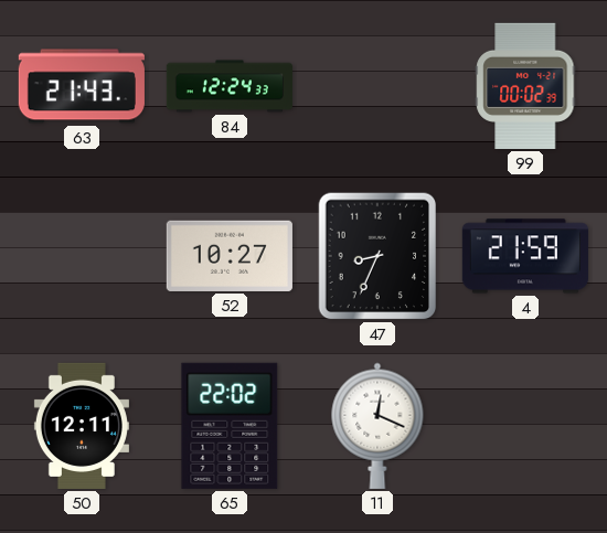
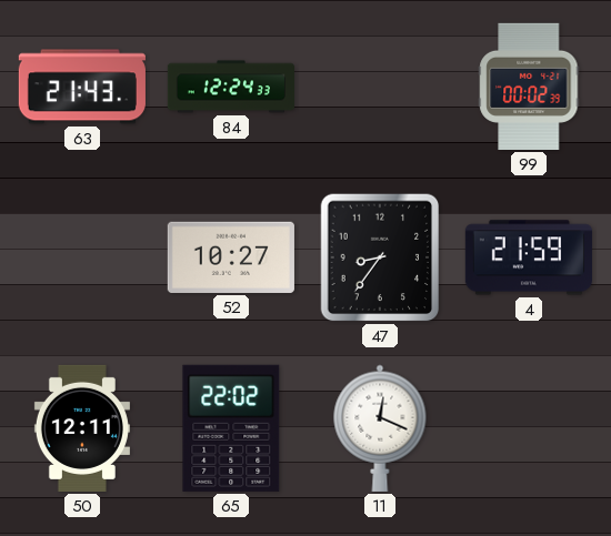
47: 8:34 -> 8:36
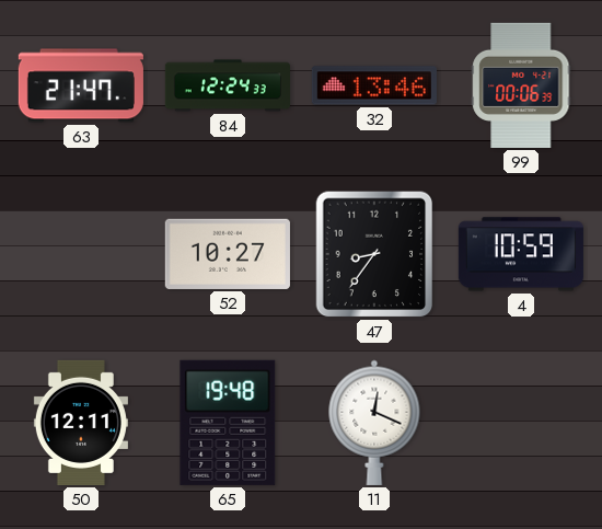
63: 21:43 -> 21:47
32: none -> 13:46
99: 00:02 -> 00:06
4: 21:59 -> 10:59
65: 22:02 -> 19:48
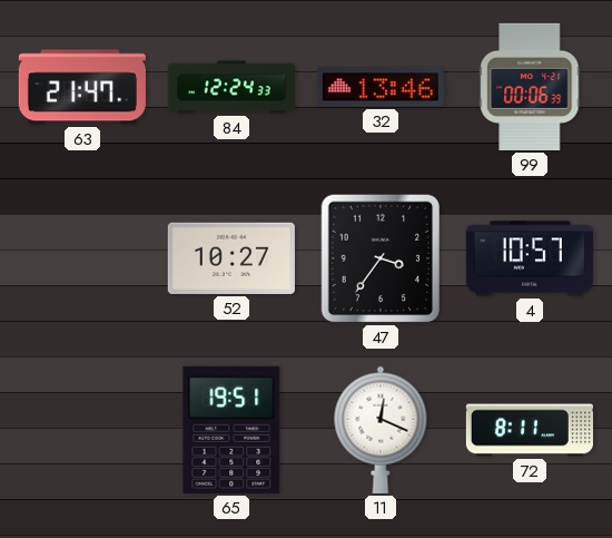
47: 8:36 -> 3:36
4: 10:59 -> 10:57
50: 12:11 -> none
65: 19:48 -> 19:51
72: none -> 8:11
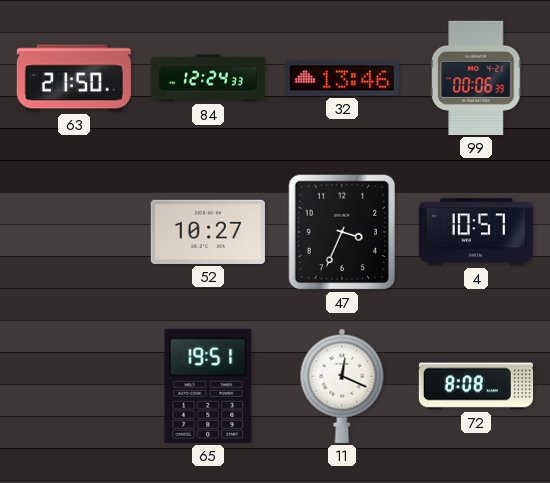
63: 21:47 -> 21:50
47: 3:36 -> 3:34
72: 8:11 -> 8:08
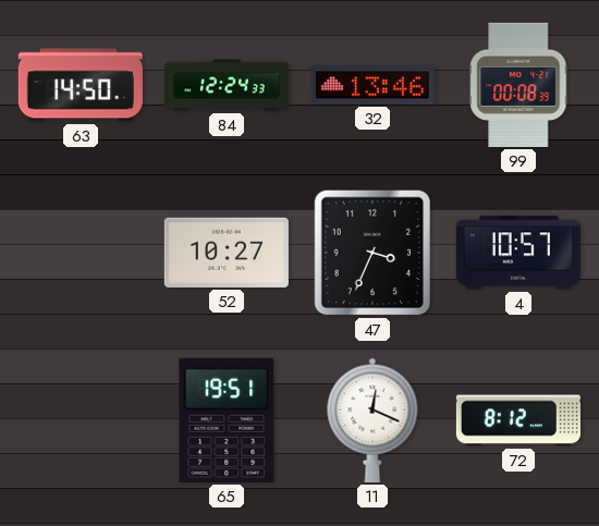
63: 21:50 -> 14:50
99: 00:06 -> 00:08
72: 8:08 -> 8:12
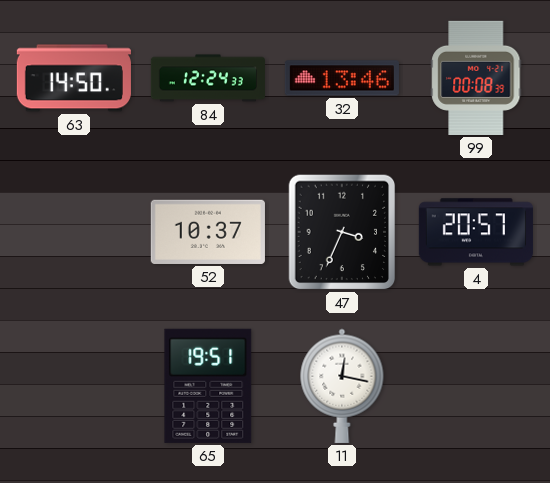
52: 10:27 -> 10:37
4: 10:57 -> 20:57
11: 12:19 -> 12:17
72: 8:12 -> none
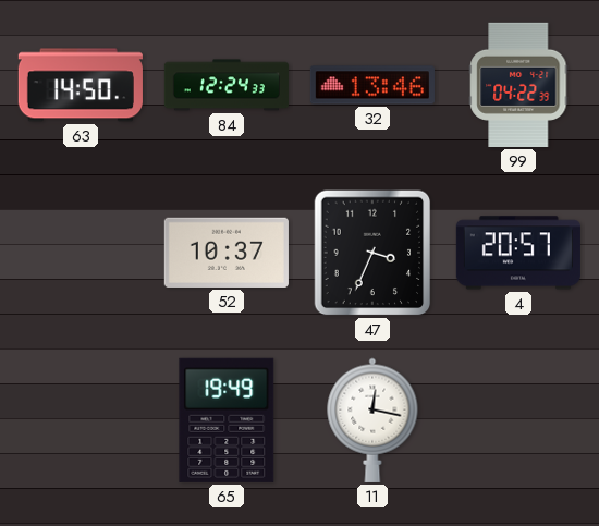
99: 00:08 -> 04:22
65: 19:51 -> 19:49
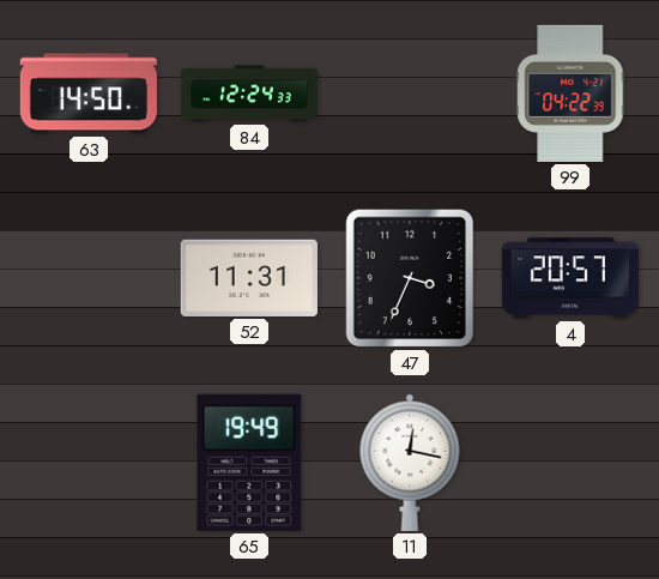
32: 13:46 -> none
52: 10:37 -> 11:31
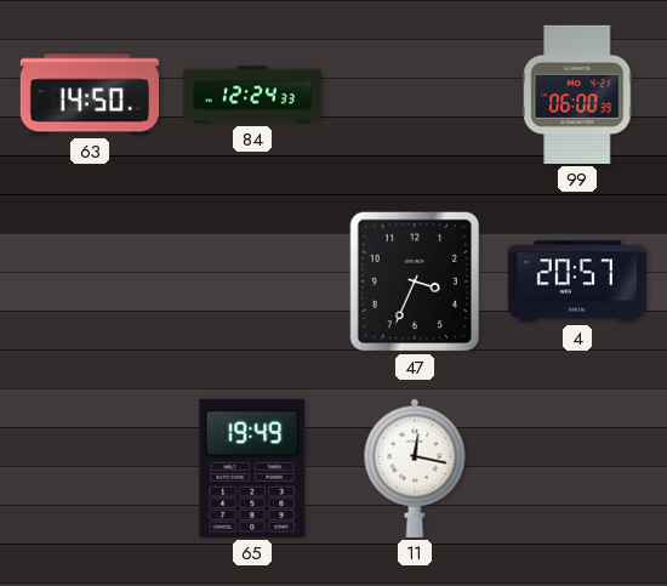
99: 04:22 -> 06:00
52: 11:31 -> none
